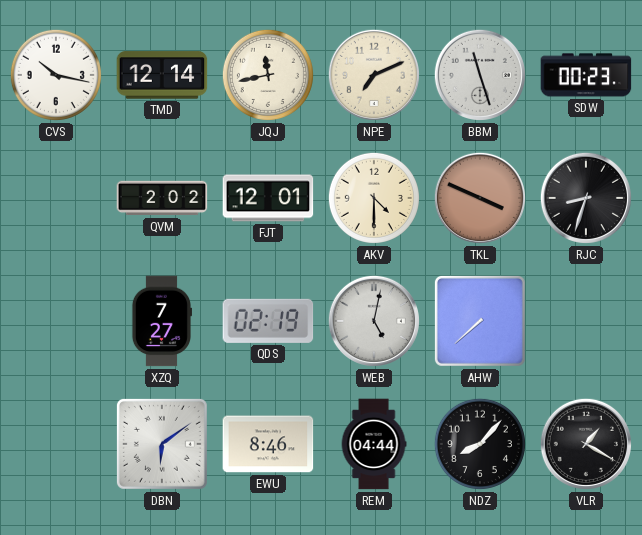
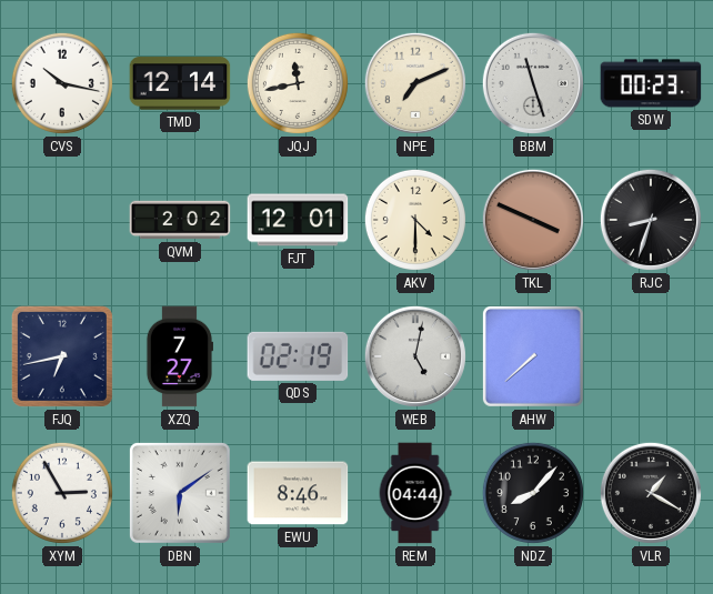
FJQ: none -> 6:43
XYM: none -> 2:55
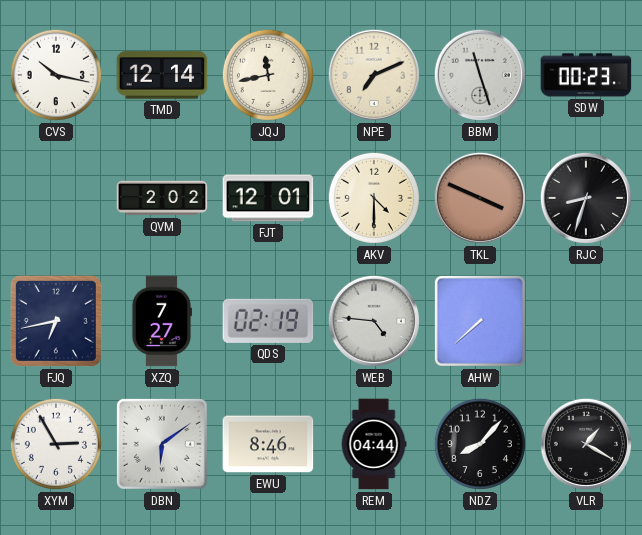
WEB: 5:02 -> 4:46
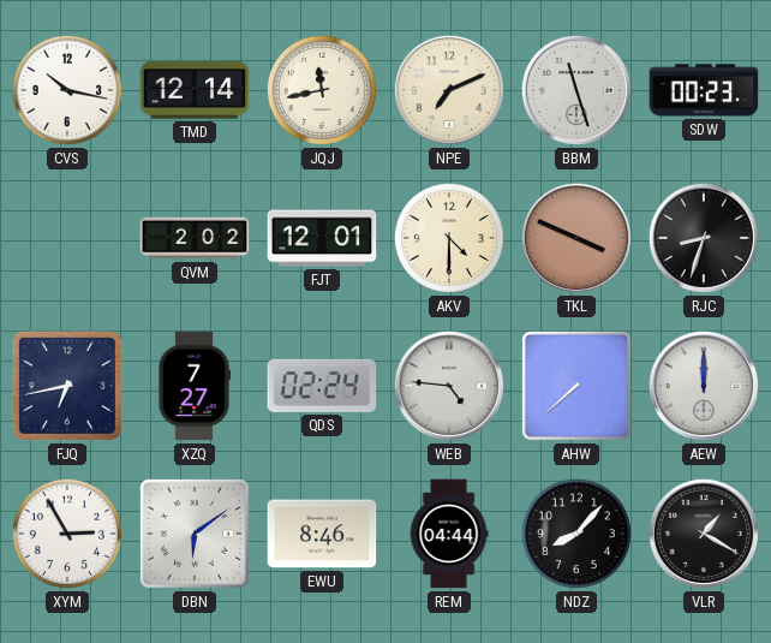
QDS: 02:19 -> 02:24
AEW: none -> 12:00
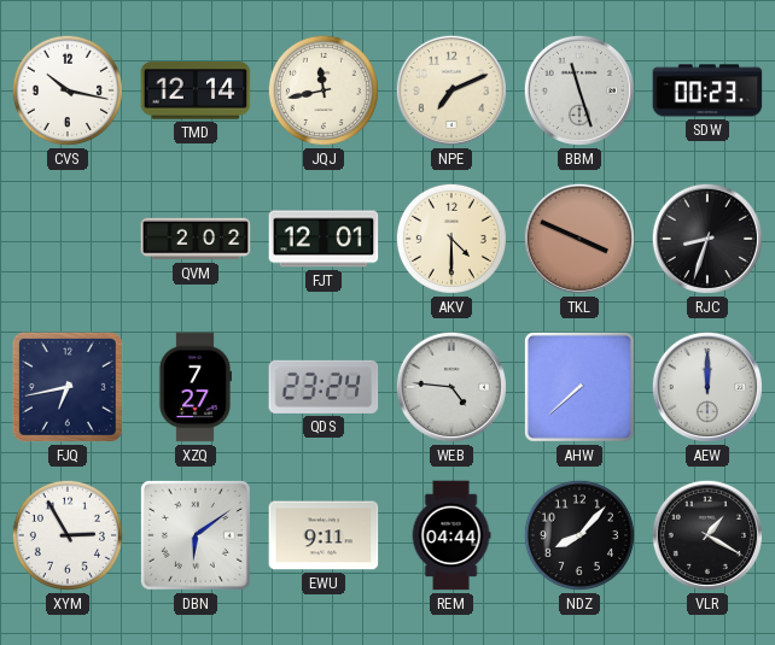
QDS: 02:24 -> 23:24
EWU: 8:46 -> 9:11
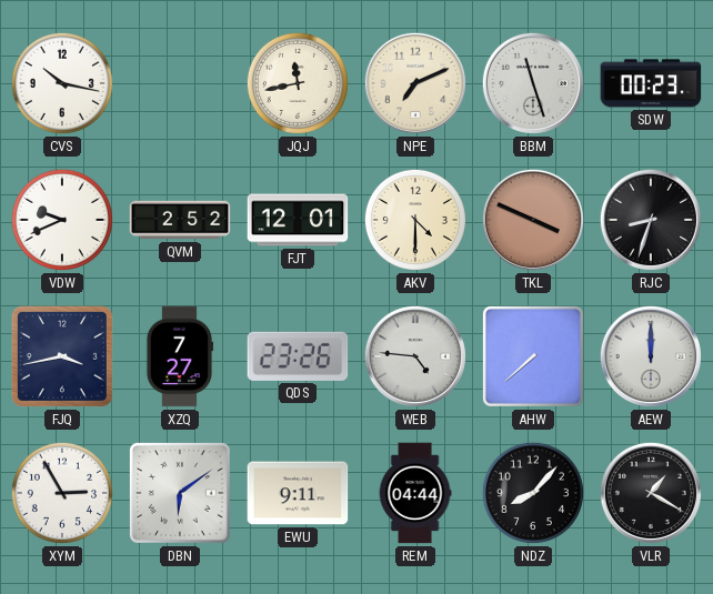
TMD: 12:14 -> none
VDW: none -> 9:41
QVM: 2:02 -> 2:52
FJQ: 6:43 -> 3:43
QDS: 23:24 -> 23:26
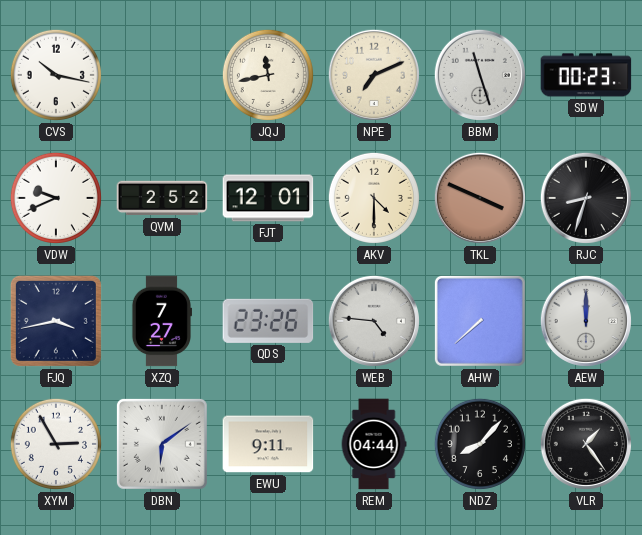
VLR: 1:20 -> 1:24
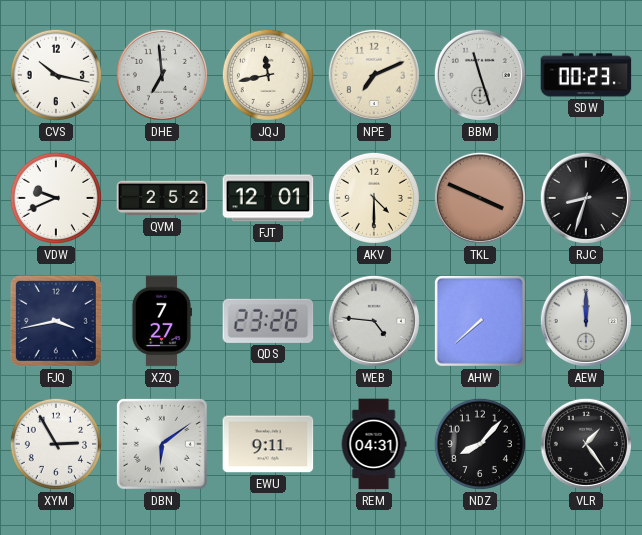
DHE: none -> 6:59
REM: 04:44 -> 04:31
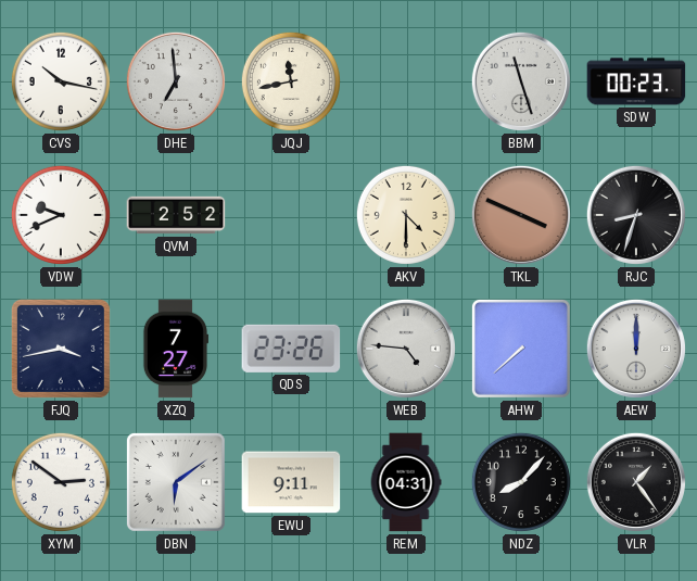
NPE: 7:11 -> none
FJT: 12:01 -> none
XYM: 2:55 -> 2:51
